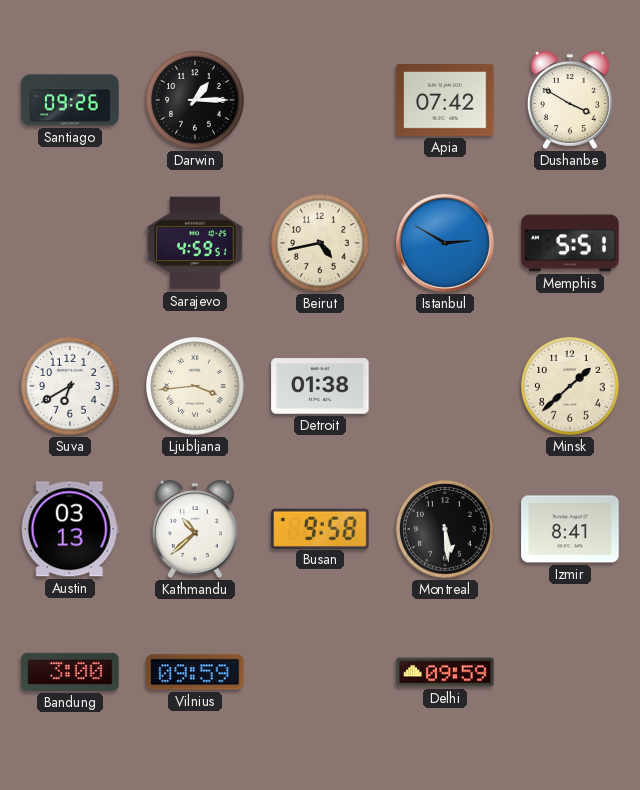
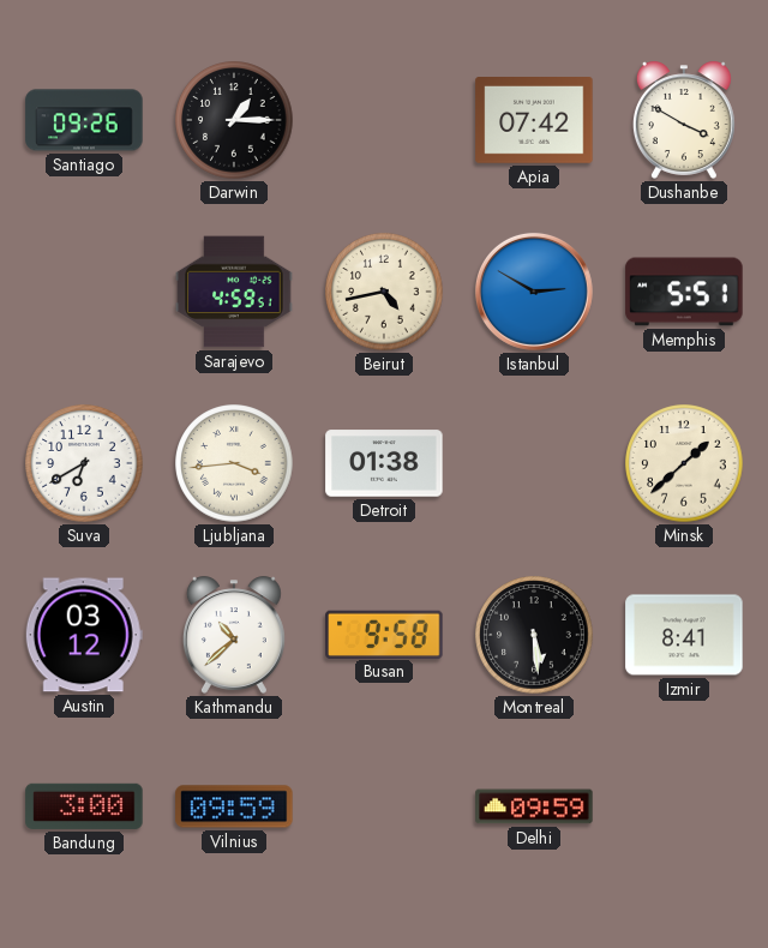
Austin: 03:13 -> 03:12
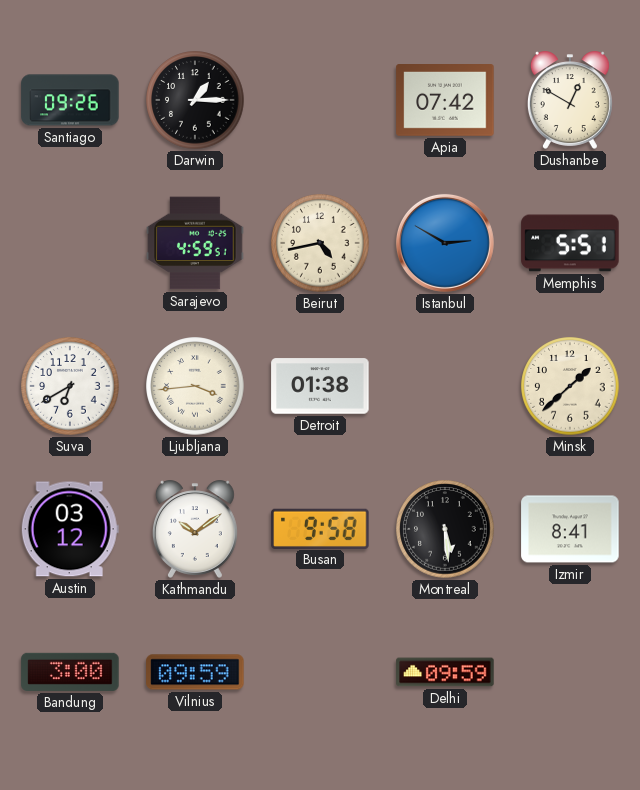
Dushanbe: 3:50 -> 12:50
Kathmandu: 10:38 -> 10:09
